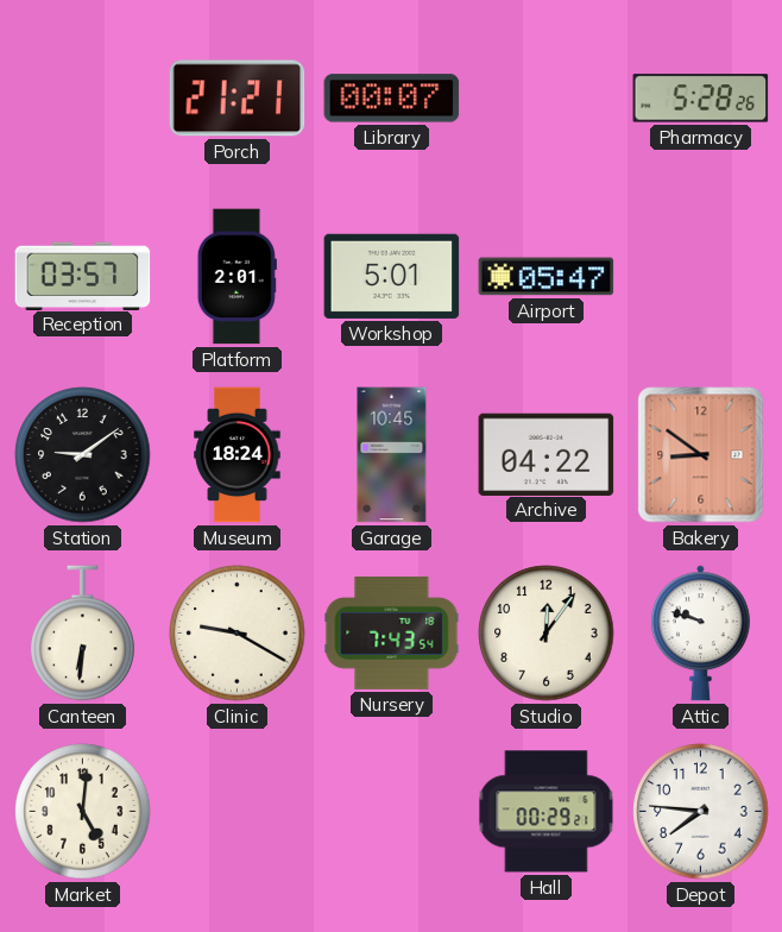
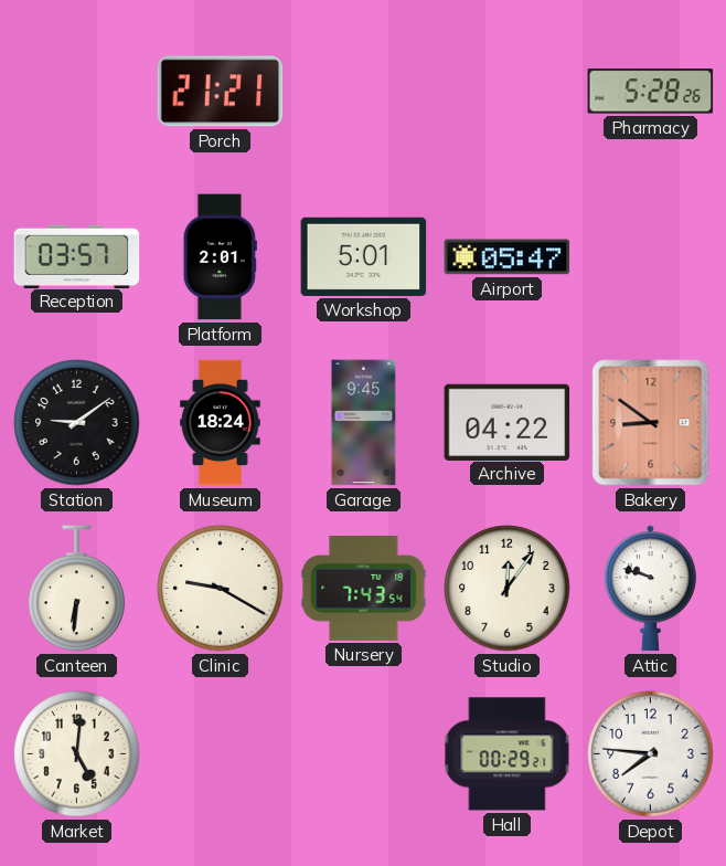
Library: 00:07 -> none
Garage: 10:45 -> 9:45
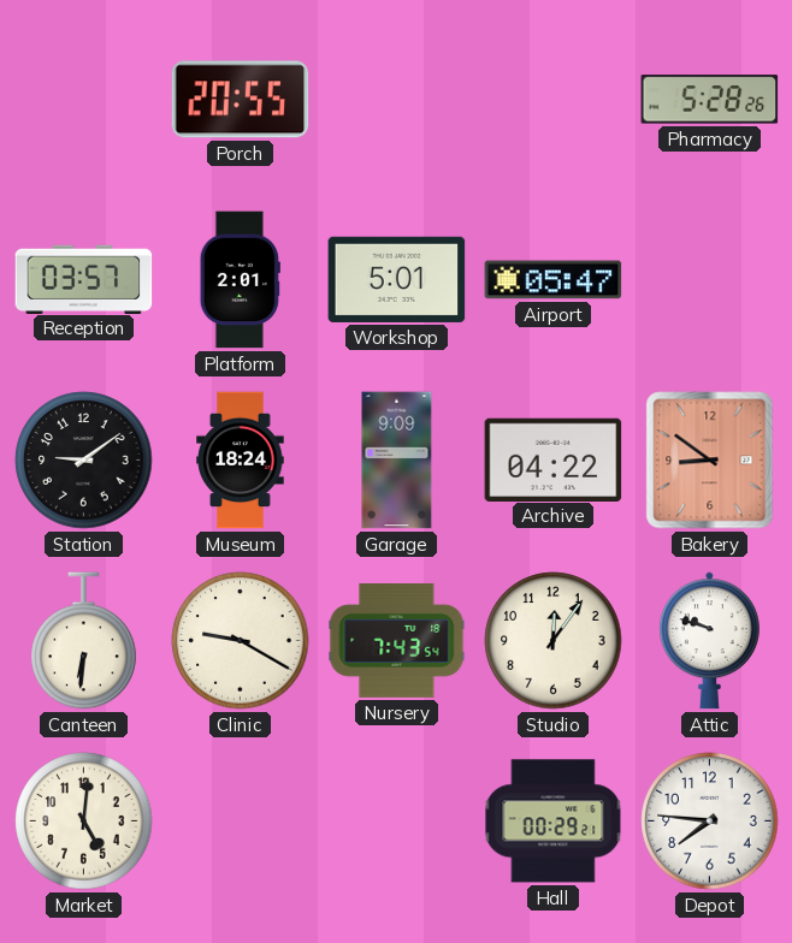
Porch: 21:21 -> 20:55
Garage: 9:45 -> 9:09
